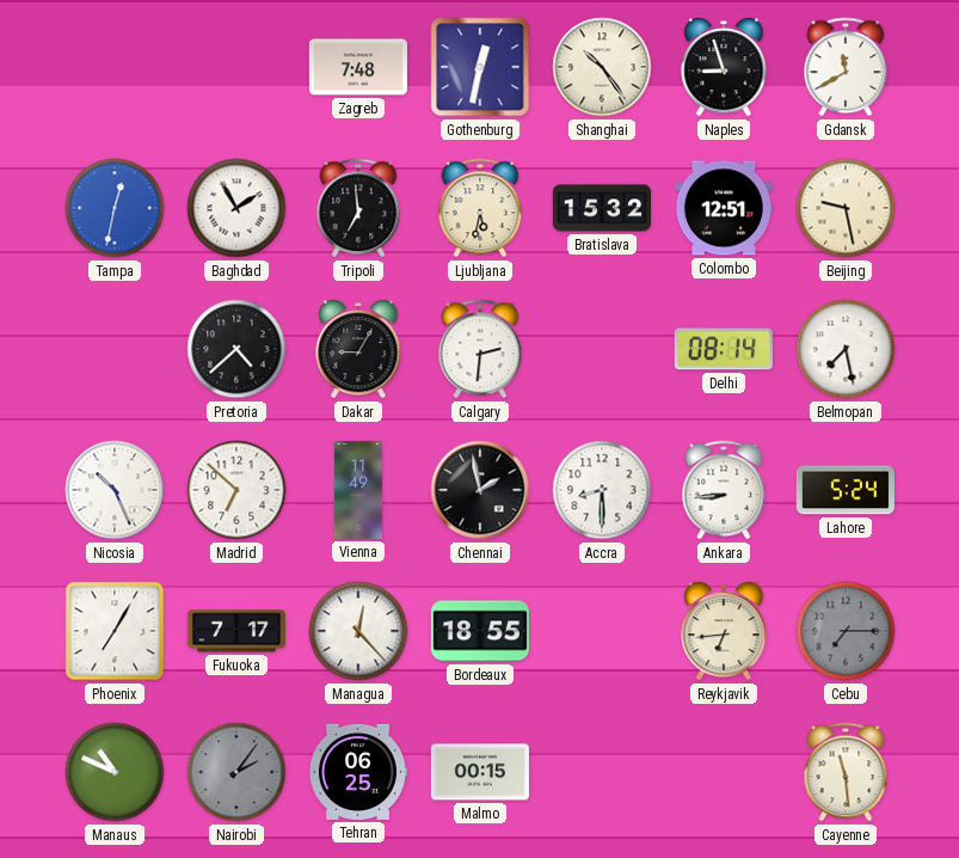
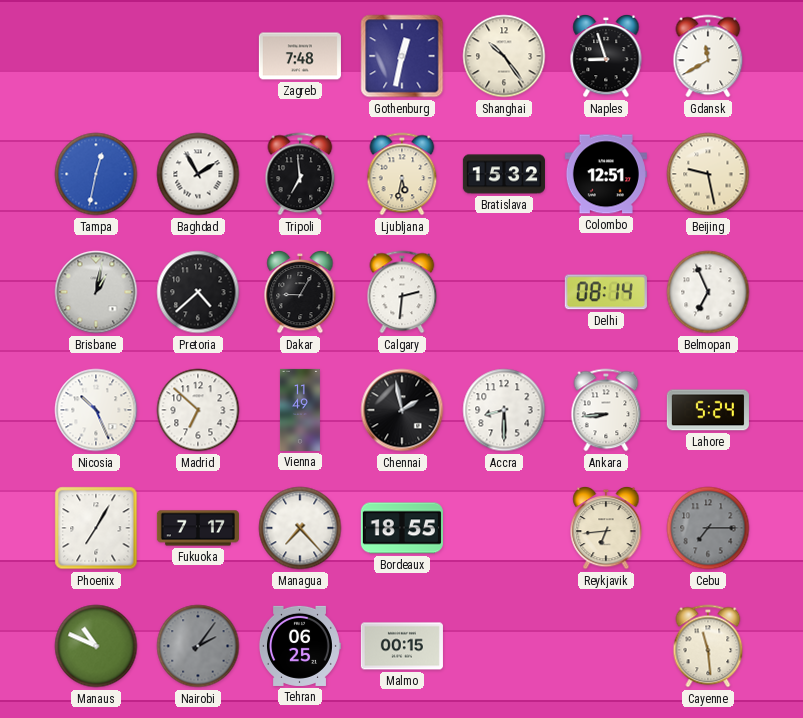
Brisbane: none -> 1:02
Belmopan: 7:28 -> 6:56
Managua: 12:23 -> 7:23
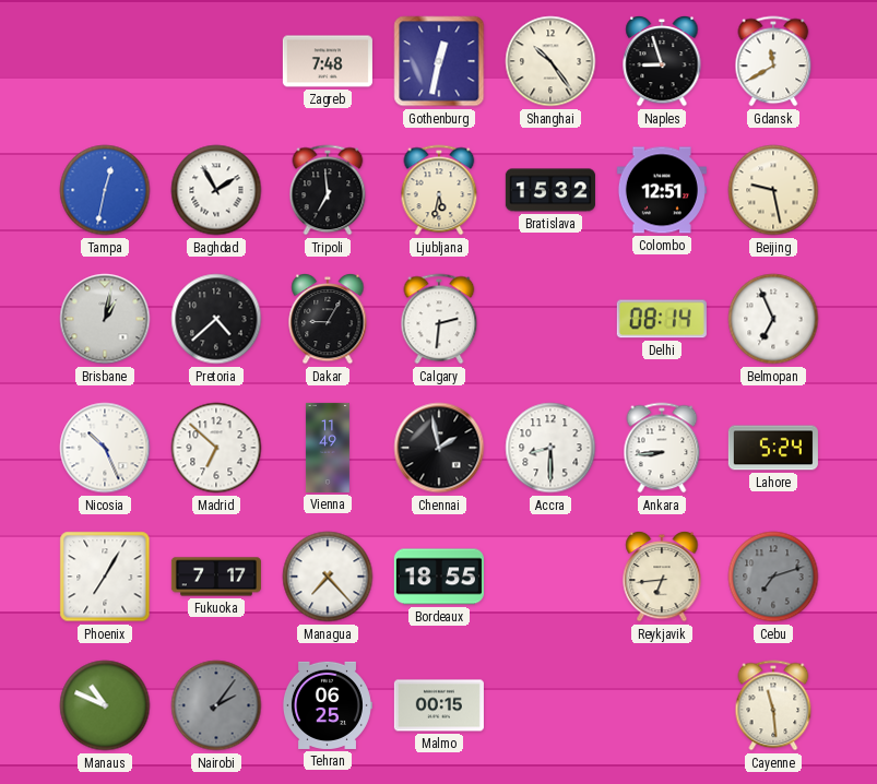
Cebu: 7:15 -> 7:12
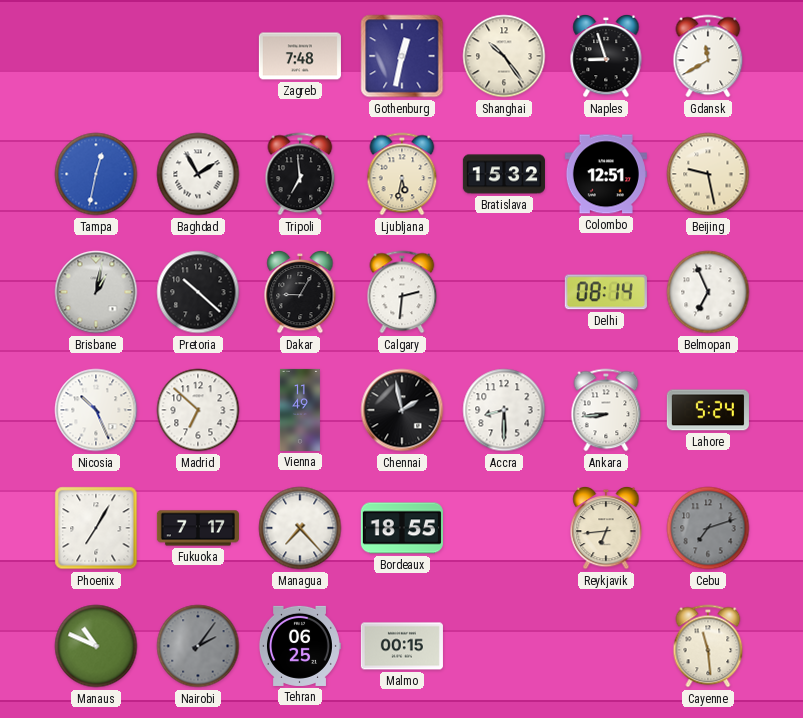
Pretoria: 4:38 -> 10:22
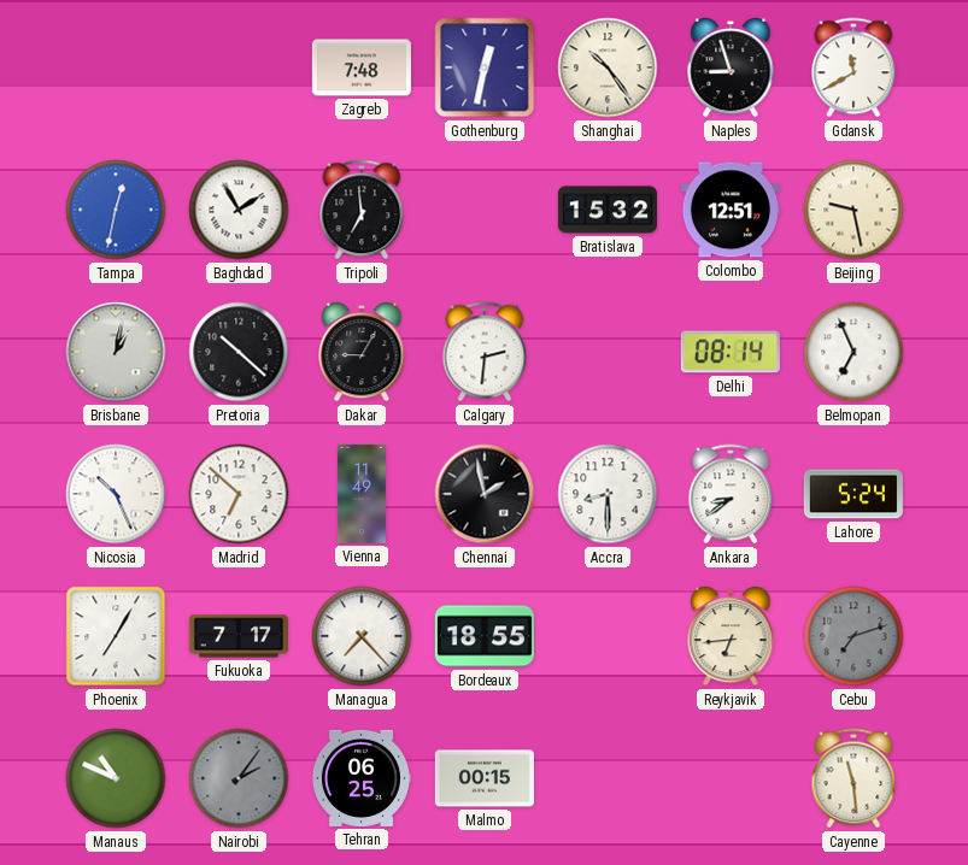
Ljubljana: 5:32 -> none
Ankara: 8:44 -> 8:39
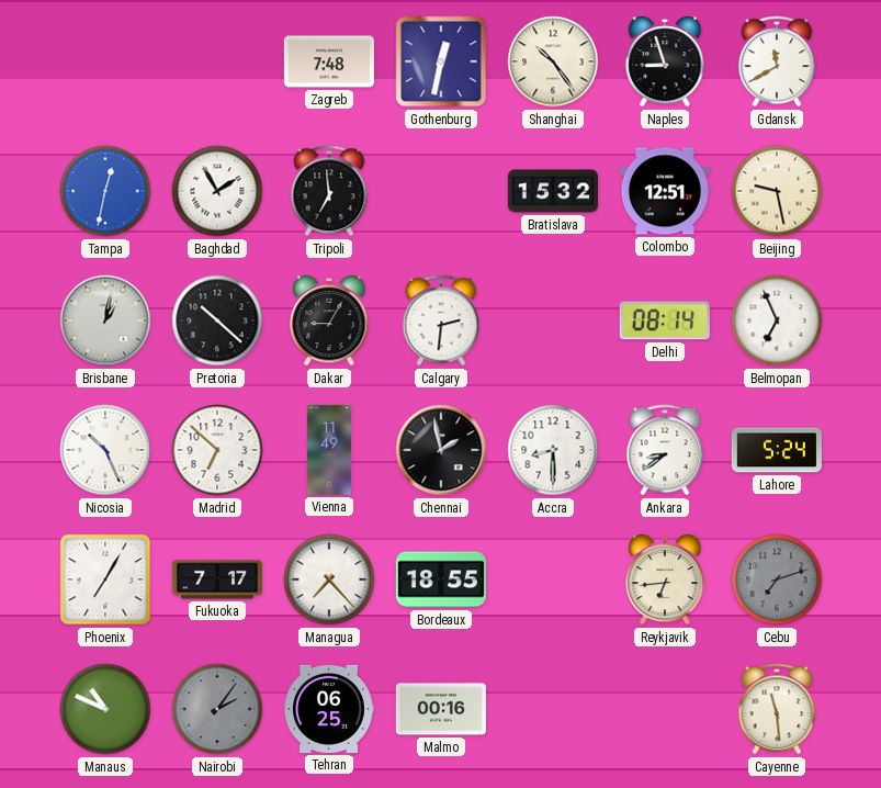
Malmo: 00:15 -> 00:16
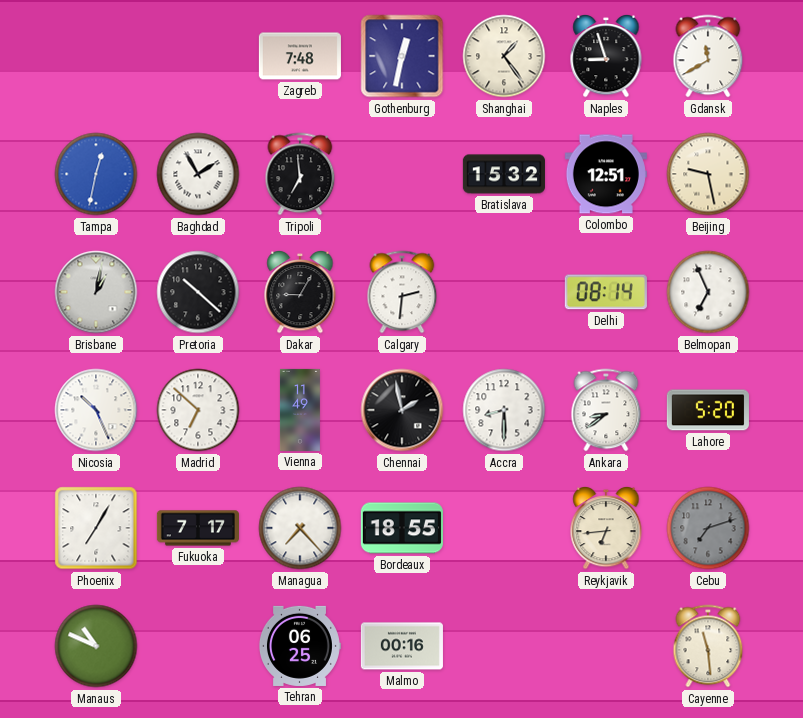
Shanghai: 10:24 -> 1:24
Lahore: 5:24 -> 5:20
Nairobi: 2:06 -> none
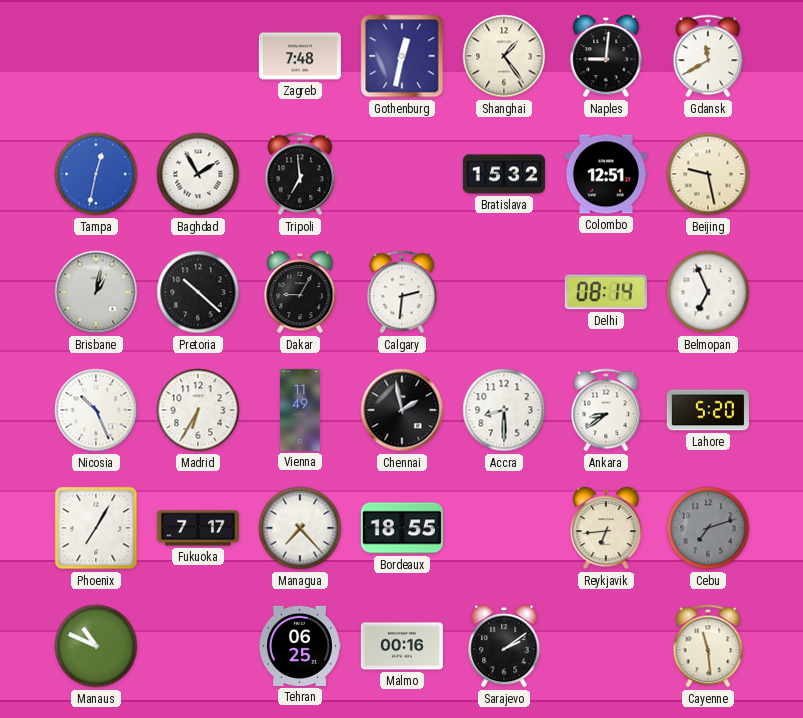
Naples: 8:57 -> 9:01
Madrid: 6:52 -> 6:35
Sarajevo: none -> 2:09
